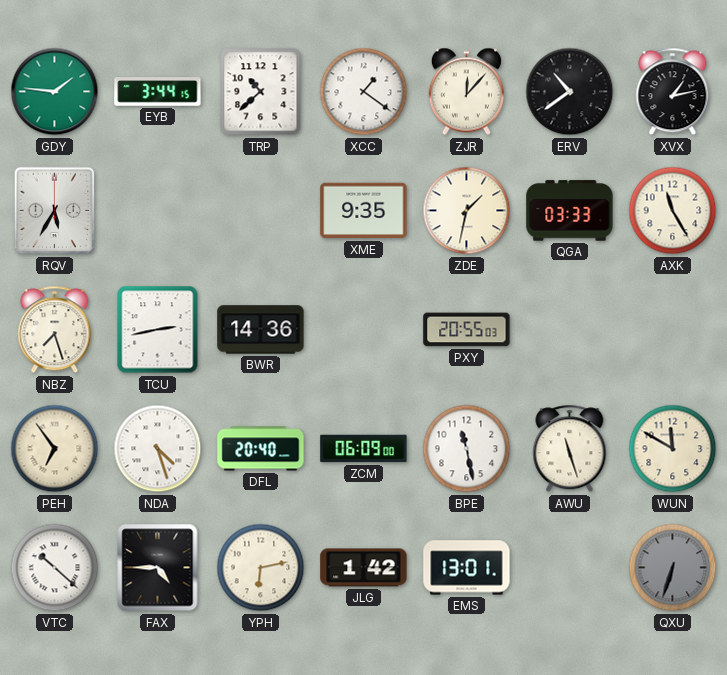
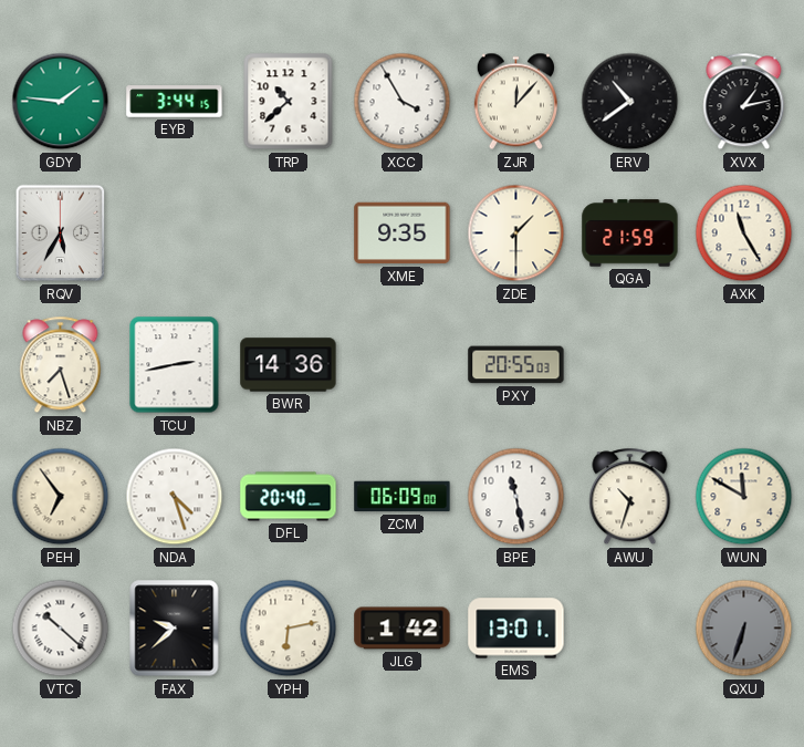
XCC: 1:21 -> 3:55
ZDE: 1:32 -> 1:30
QGA: 03:33 -> 21:59
AWU: 11:27 -> 10:33
FAX: 4:45 -> 9:38
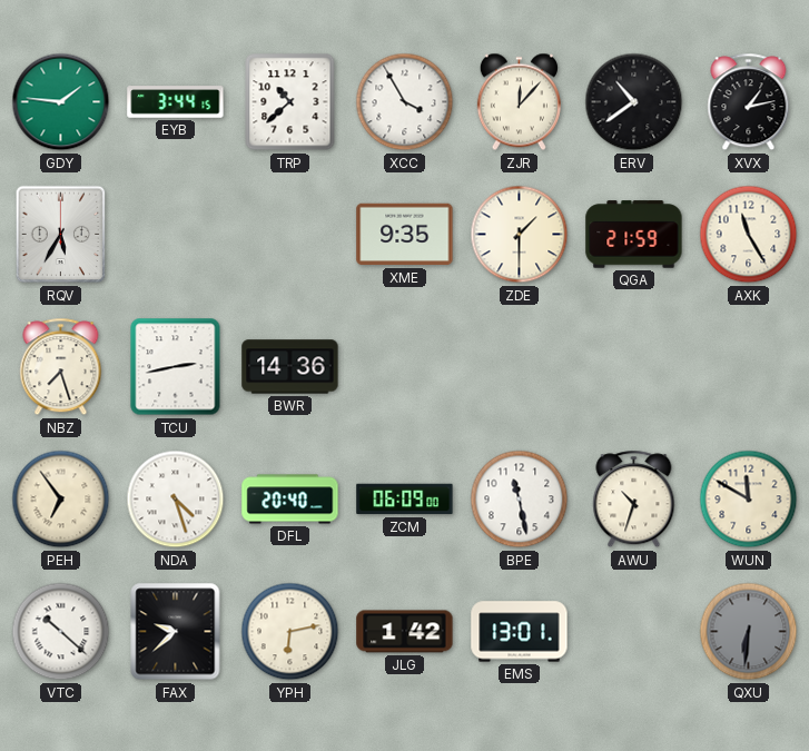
PXY: 20:55 -> none
QXU: 6:33 -> 6:31
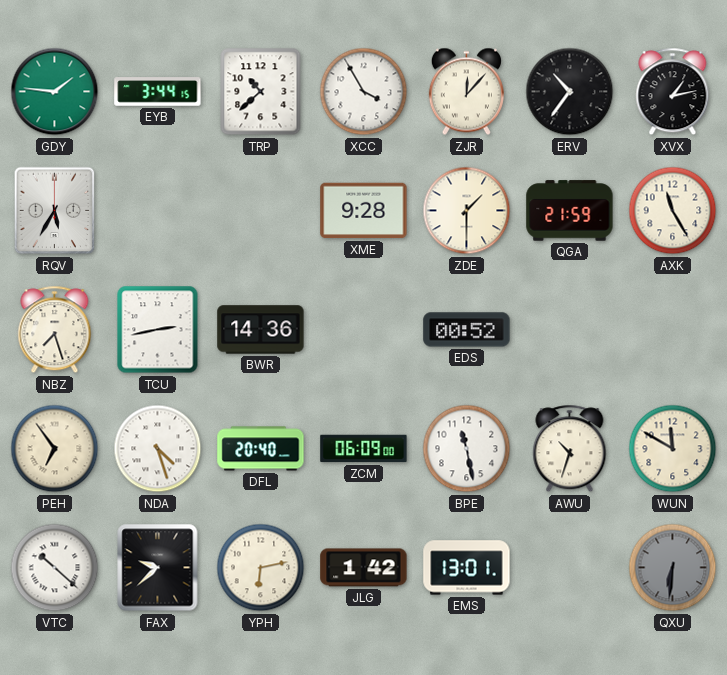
ERV: 10:39 -> 10:36
XME: 9:35 -> 9:28
EDS: none -> 00:52
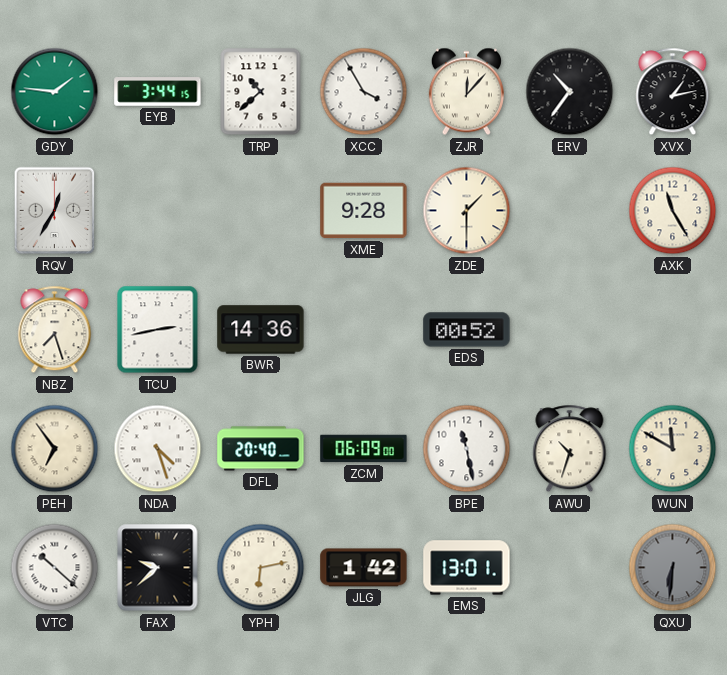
RQV: 5:35 -> 12:35
QGA: 21:59 -> none
